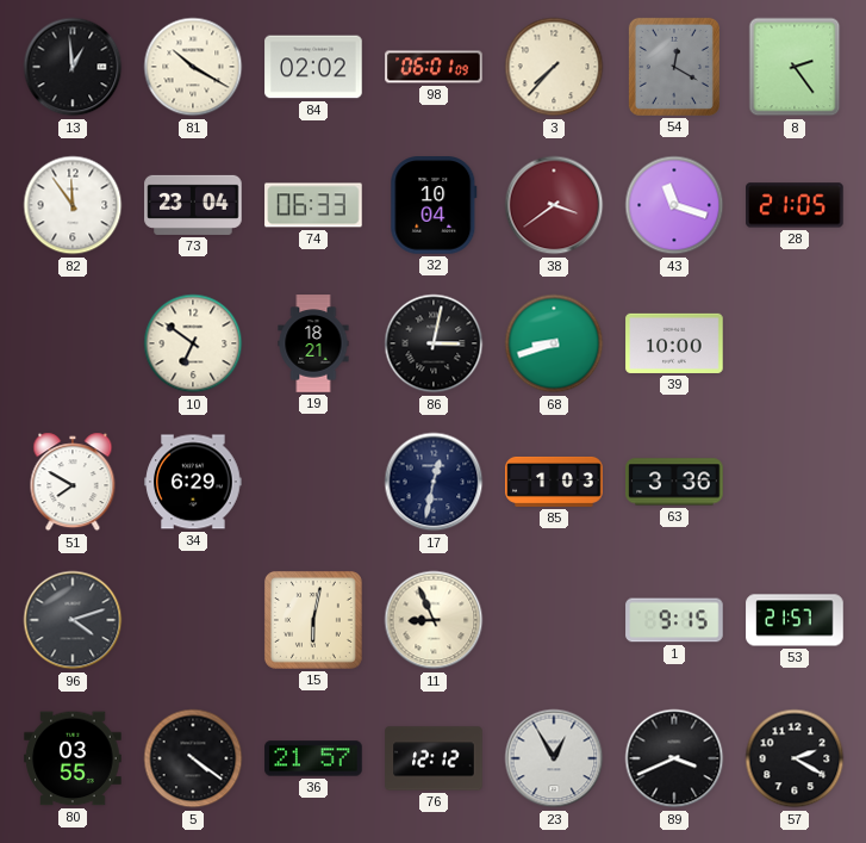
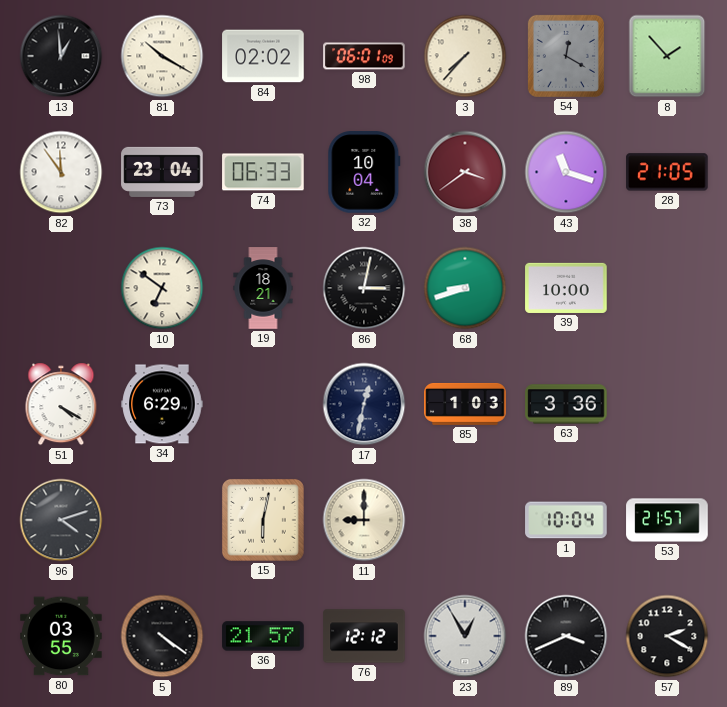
8: 2:24 -> 1:53
51: 7:50 -> 4:20
11: 8:56 -> 9:00
1: 9:15 -> 10:04
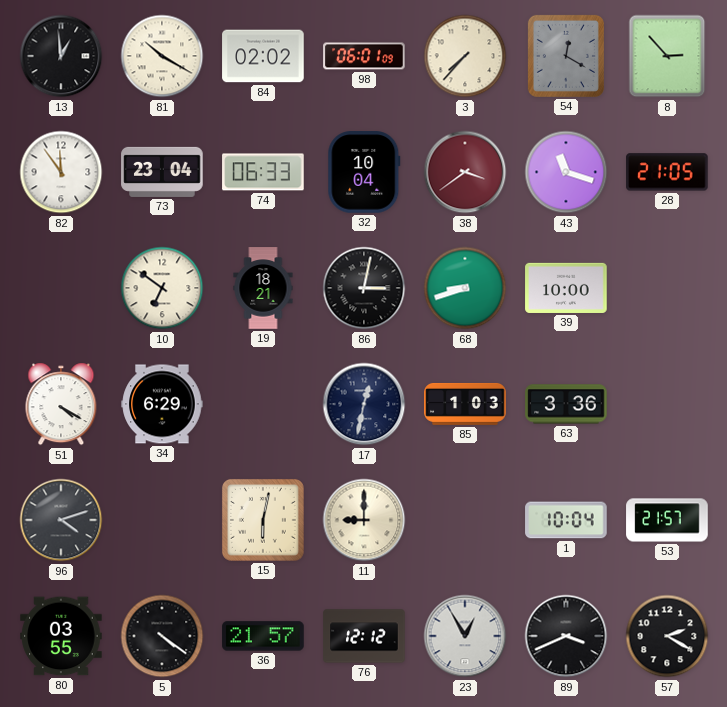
8: 1:53 -> 2:53
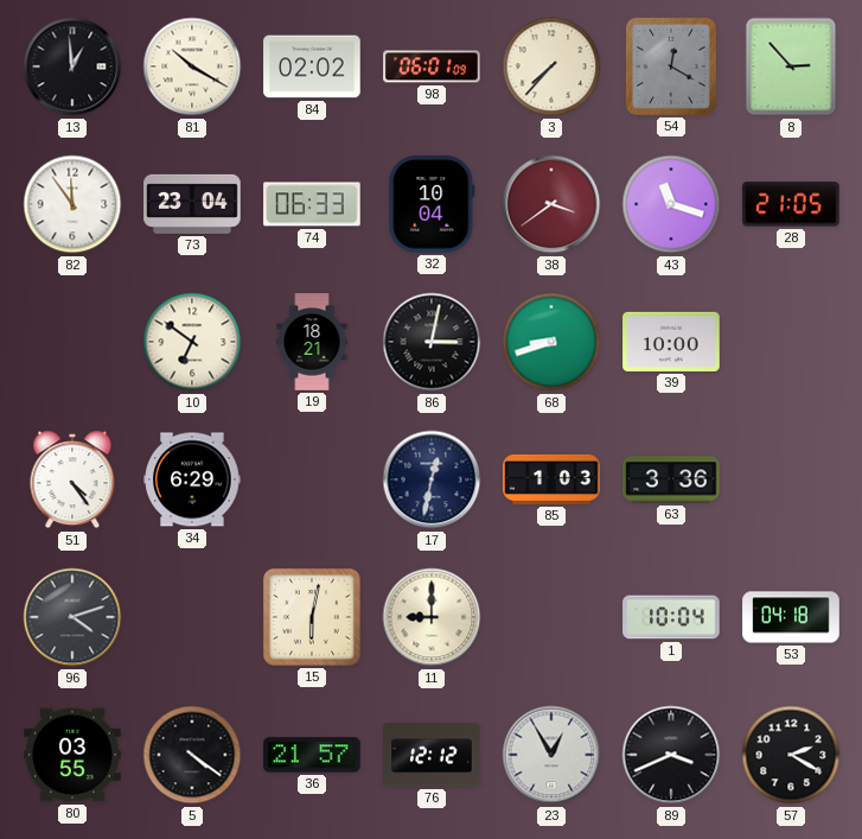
51: 4:20 -> 4:24
53: 21:57 -> 04:18
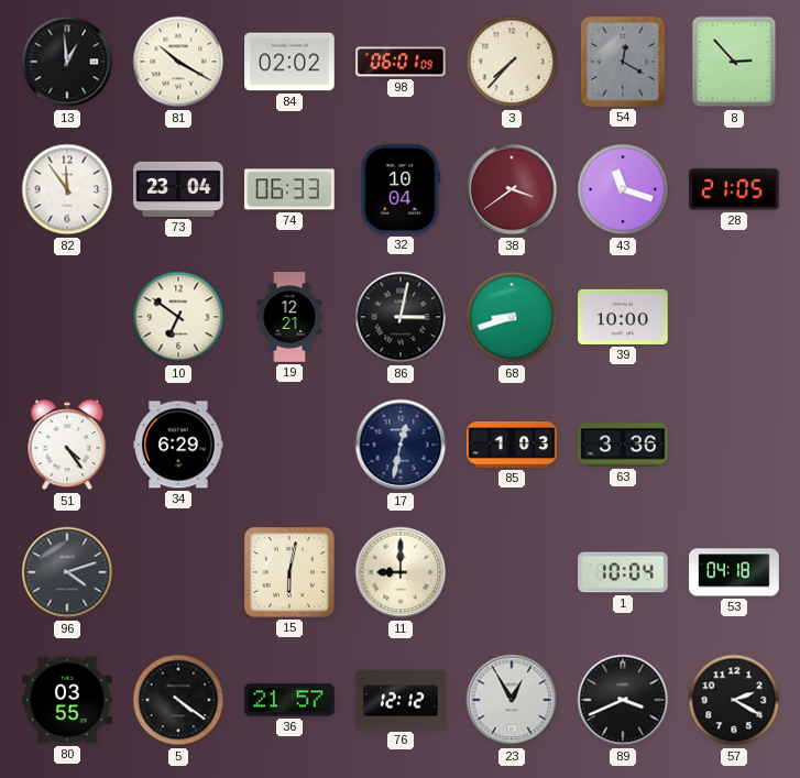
19: 18:21 -> 12:21
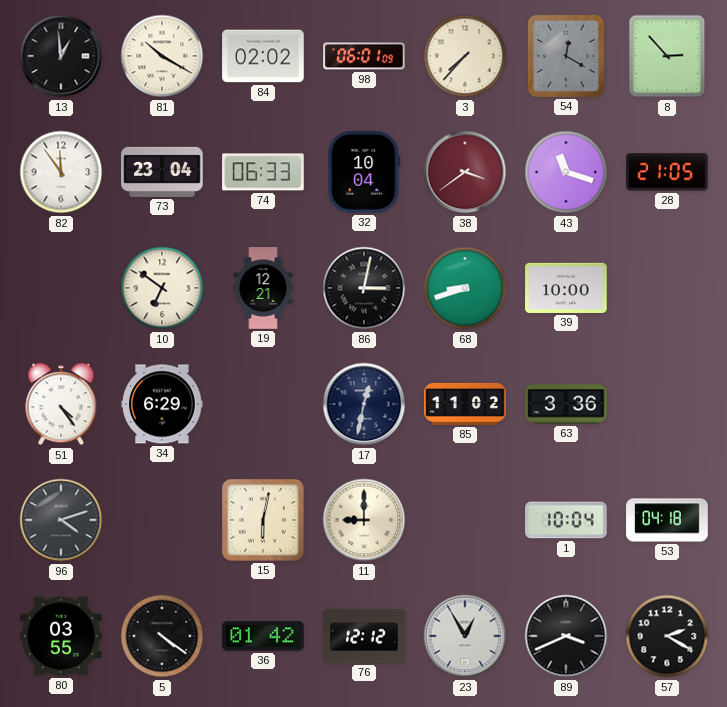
85: 1:03 -> 11:02
36: 21:57 -> 01:42
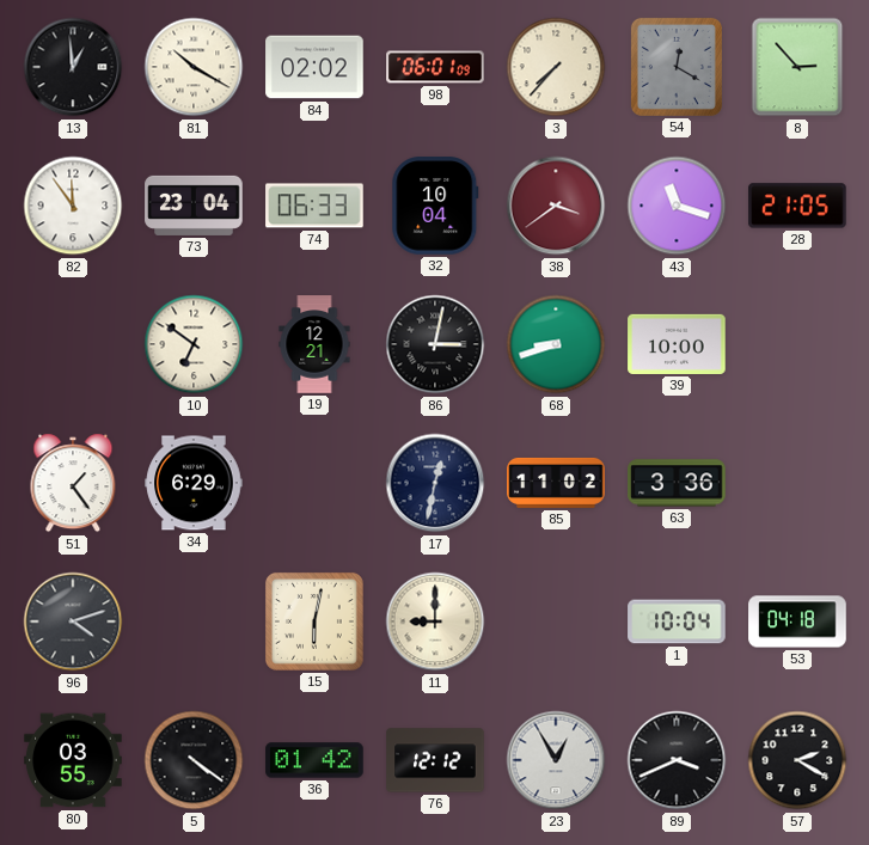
51: 4:24 -> 1:24
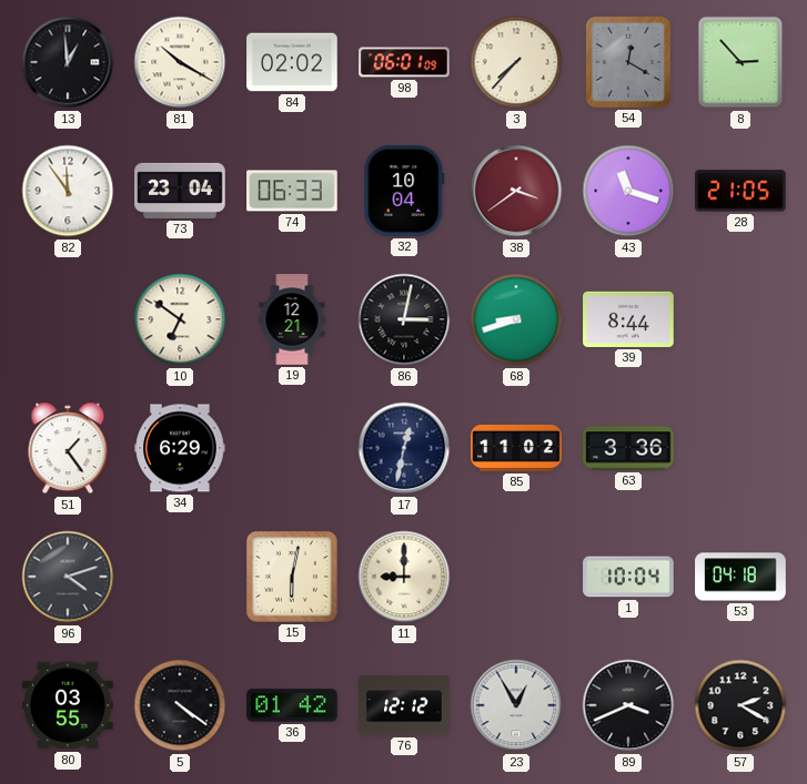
39: 10:00 -> 8:44
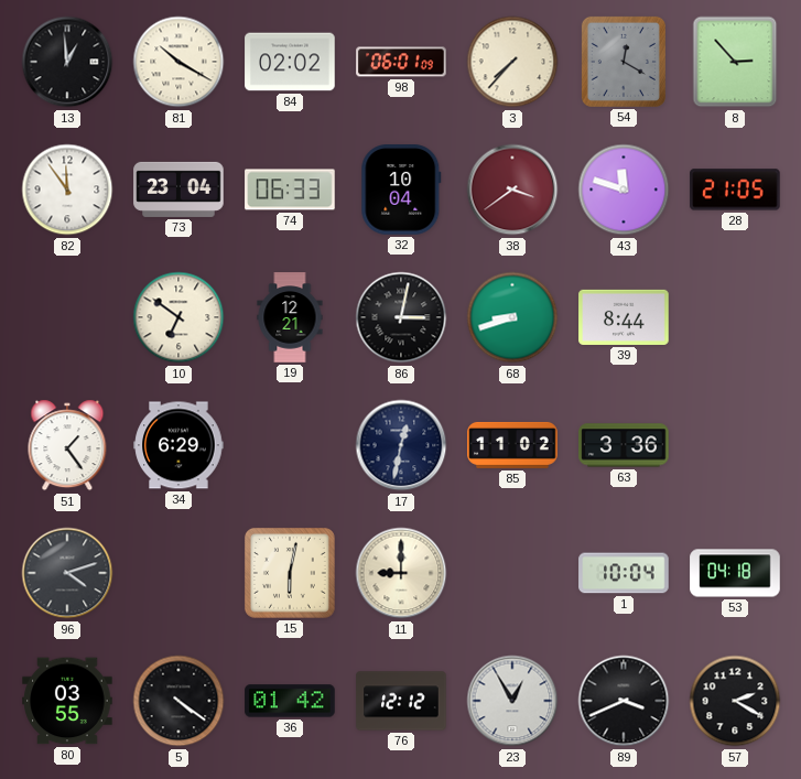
43: 11:18 -> 11:48
